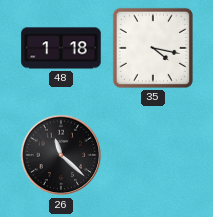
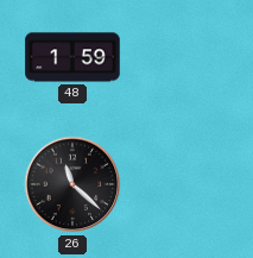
48: 1:18 -> 1:59
35: 4:17 -> none
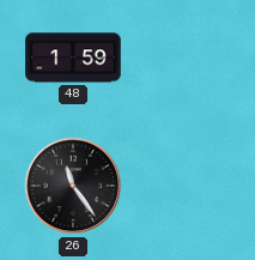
26: 11:22 -> 11:24
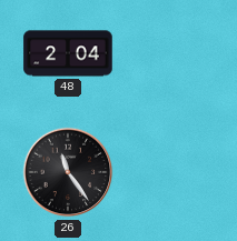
48: 1:59 -> 2:04
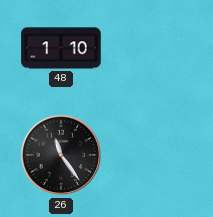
48: 2:04 -> 1:10
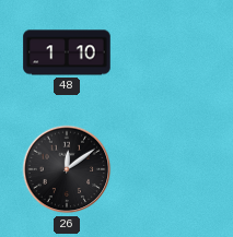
26: 11:24 -> 12:09
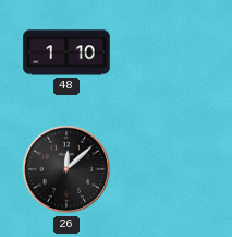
26: 12:09 -> 12:08
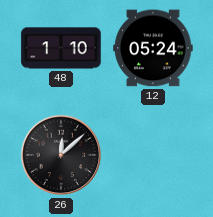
12: none -> 05:24
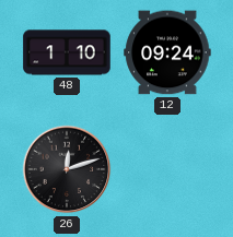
12: 05:24 -> 09:24
26: 12:08 -> 12:12
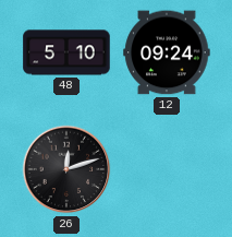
48: 1:10 -> 5:10
